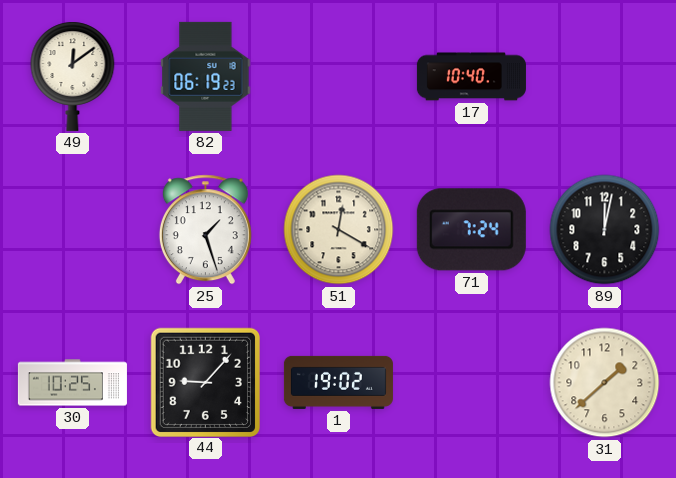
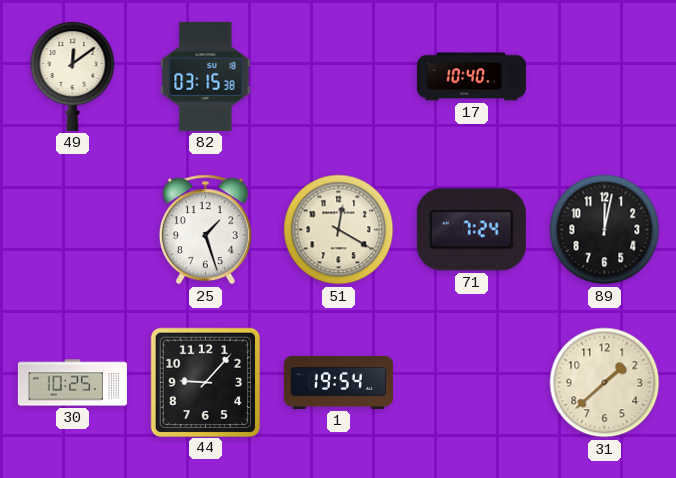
82: 06:19 -> 03:15
1: 19:02 -> 19:54
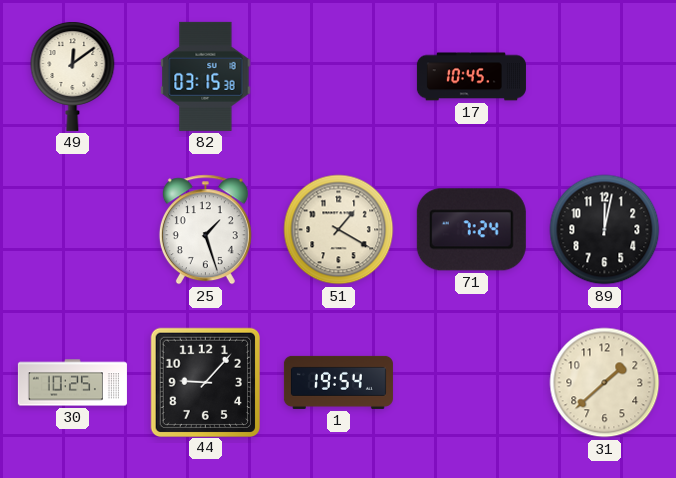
17: 10:40 -> 10:45
51: 12:20 -> 1:20
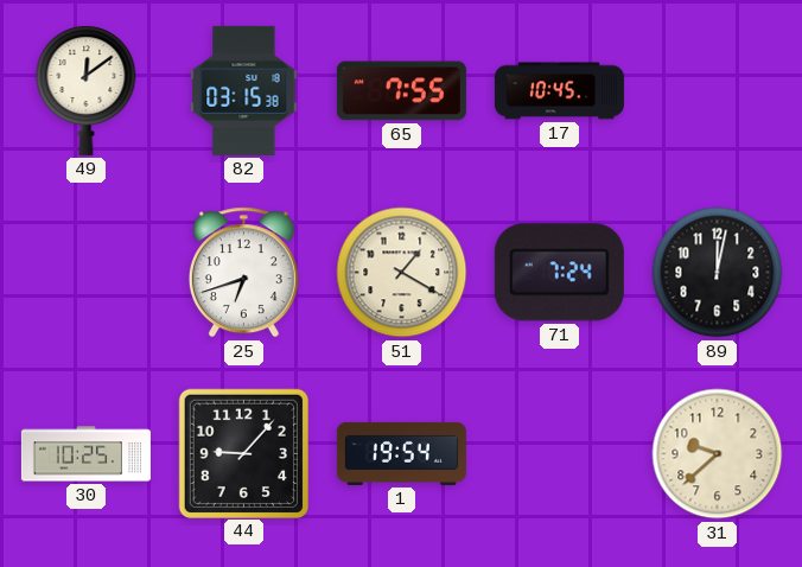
65: none -> 7:55
25: 1:27 -> 6:42
31: 1:38 -> 9:38
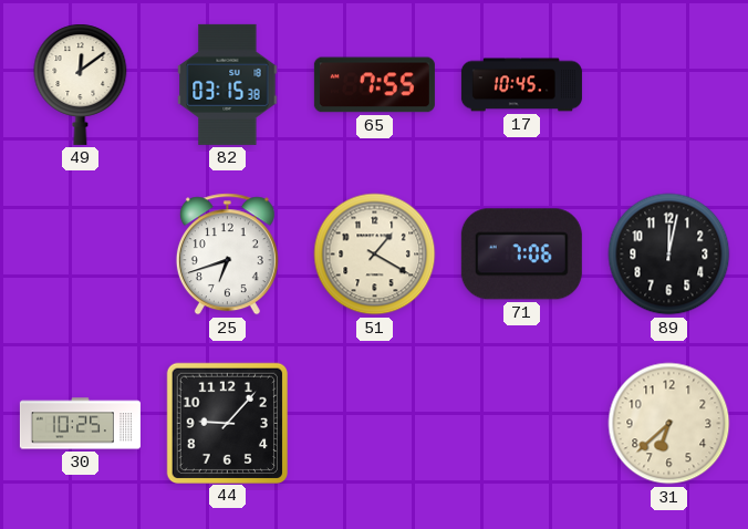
71: 7:24 -> 7:06
1: 19:54 -> none
31: 9:38 -> 6:38
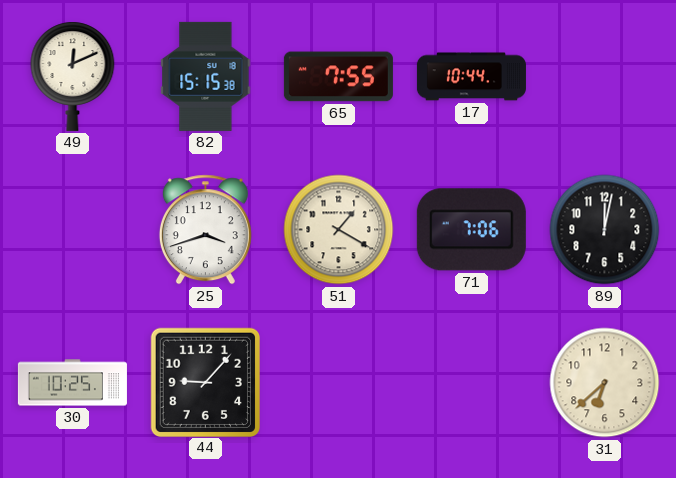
49: 12:09 -> 12:11
82: 03:15 -> 15:15
17: 10:45 -> 10:44
25: 6:42 -> 3:42
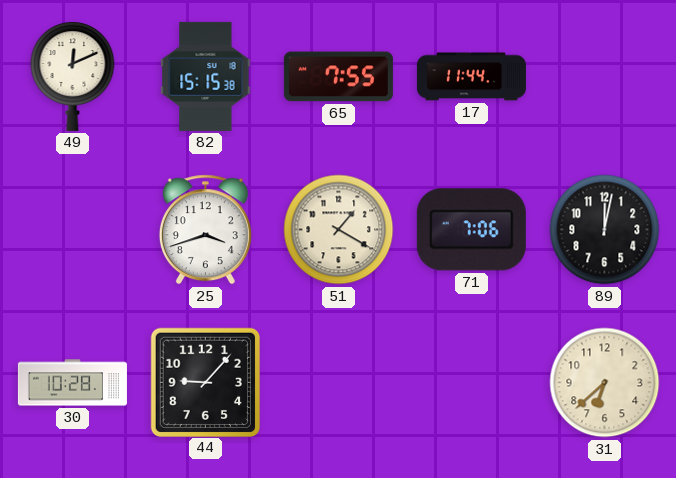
17: 10:44 -> 11:44
30: 10:25 -> 10:28
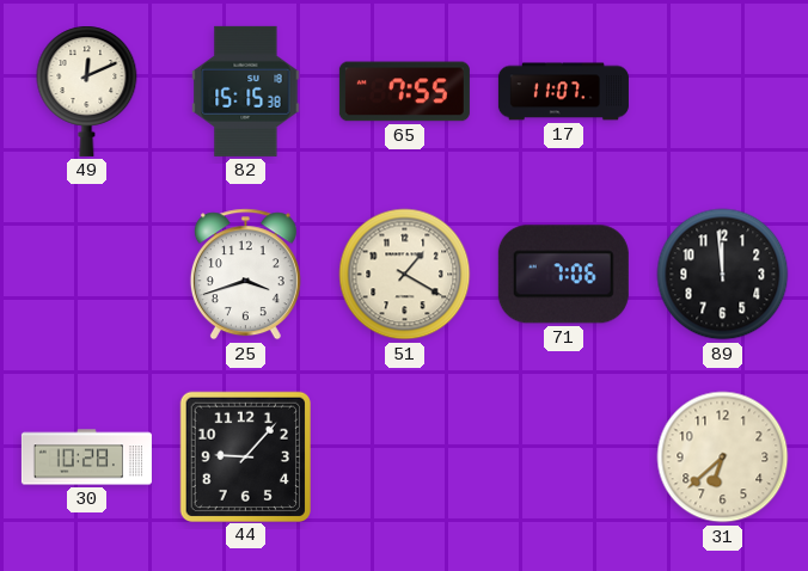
17: 11:44 -> 11:07
89: 12:02 -> 11:59
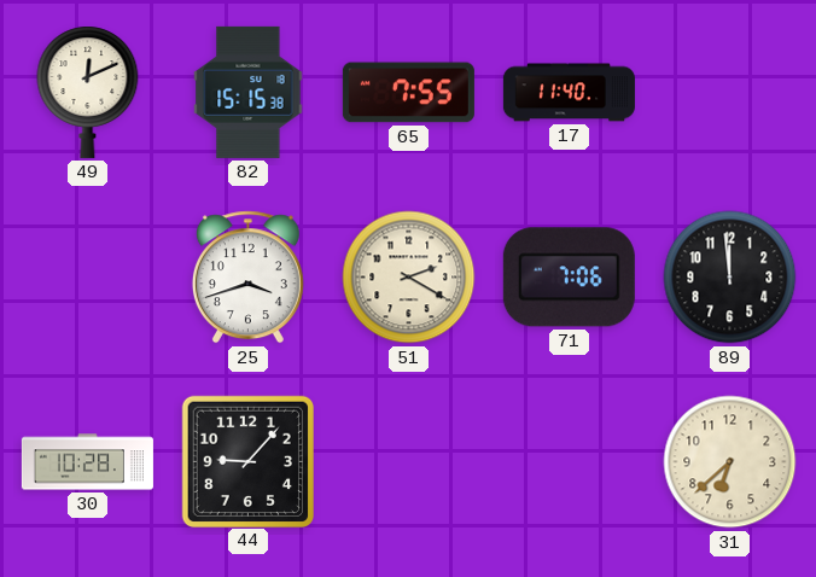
17: 11:07 -> 11:40
51: 1:20 -> 2:20
